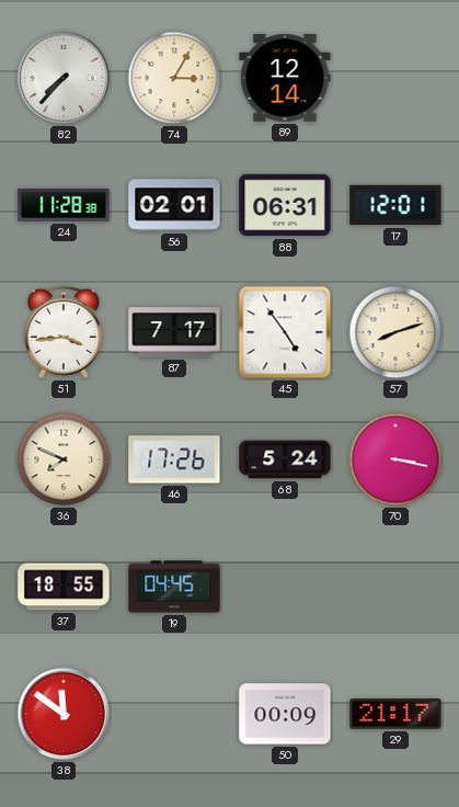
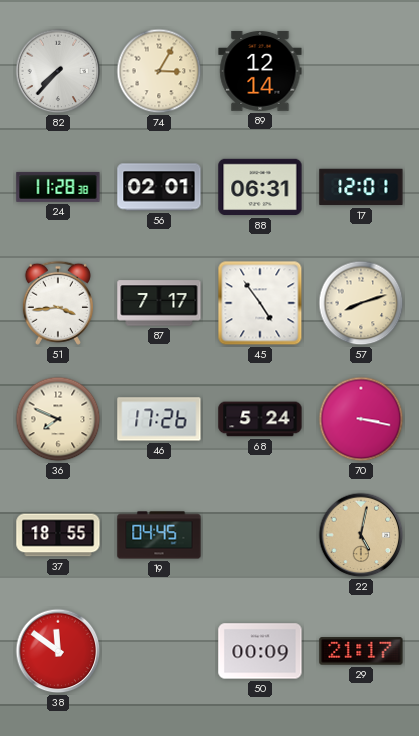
22: none -> 5:02
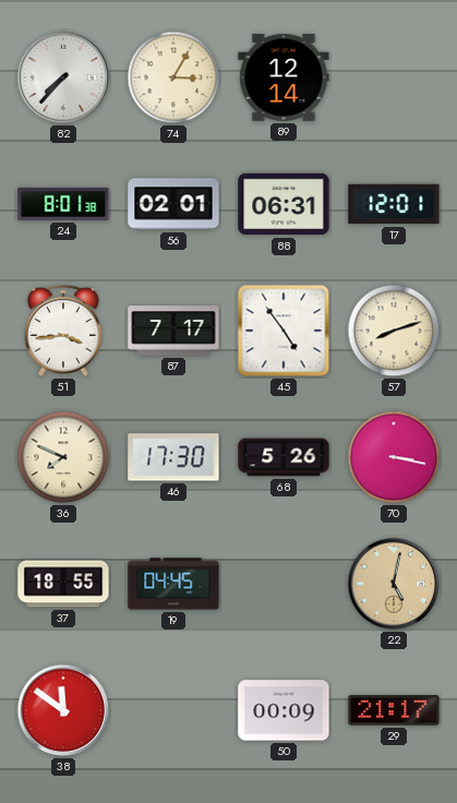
24: 11:28 -> 8:01
46: 17:26 -> 17:30
68: 5:24 -> 5:26
